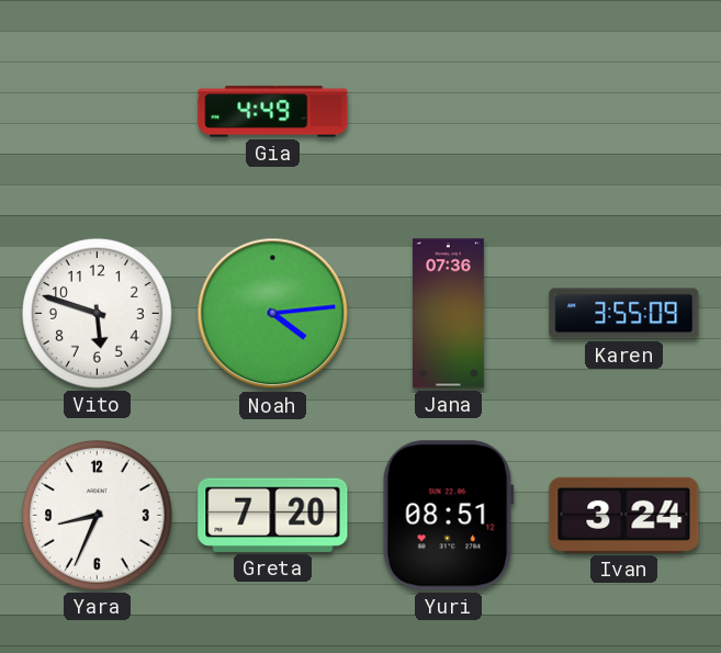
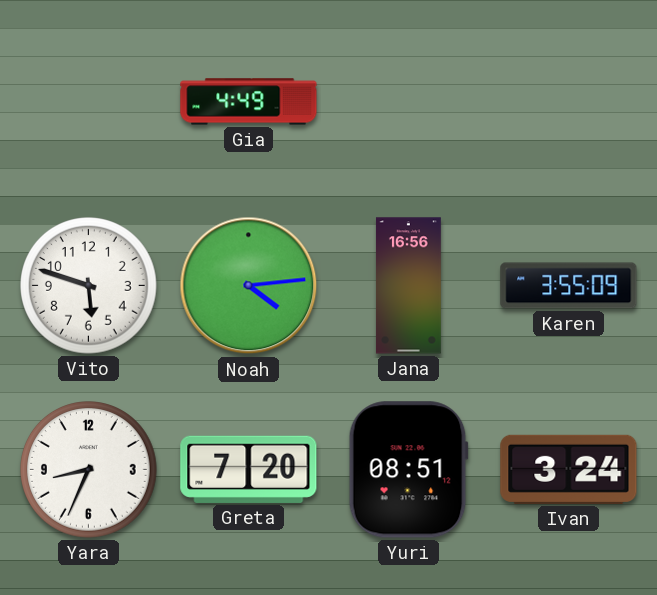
Jana: 07:36 -> 16:56
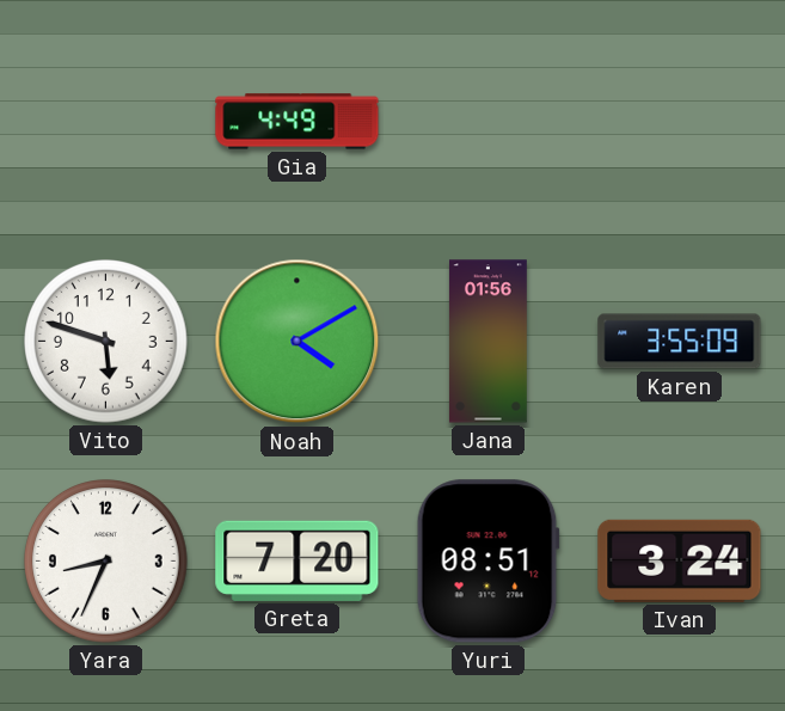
Noah: 4:14 -> 4:10
Jana: 16:56 -> 01:56
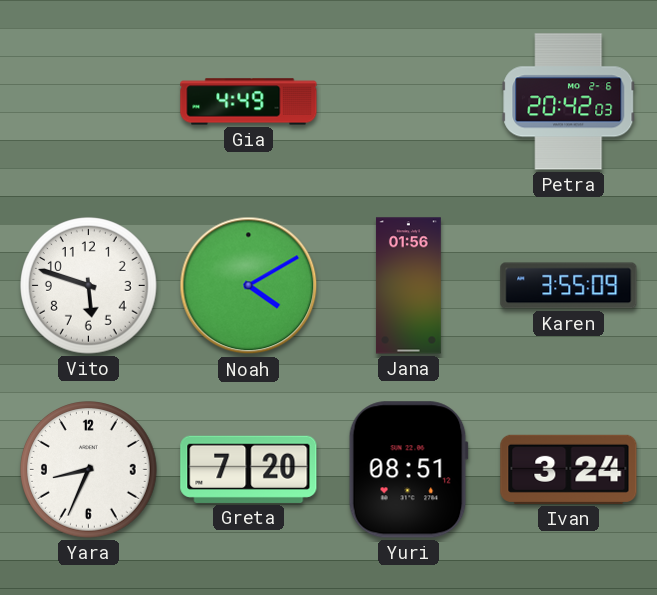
Petra: none -> 20:42
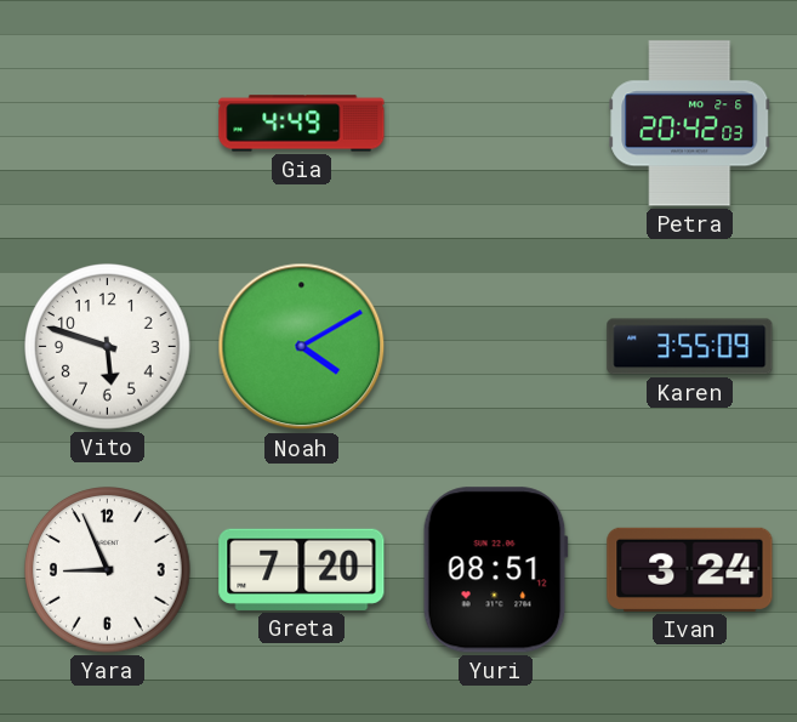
Jana: 01:56 -> none
Yara: 8:34 -> 8:56
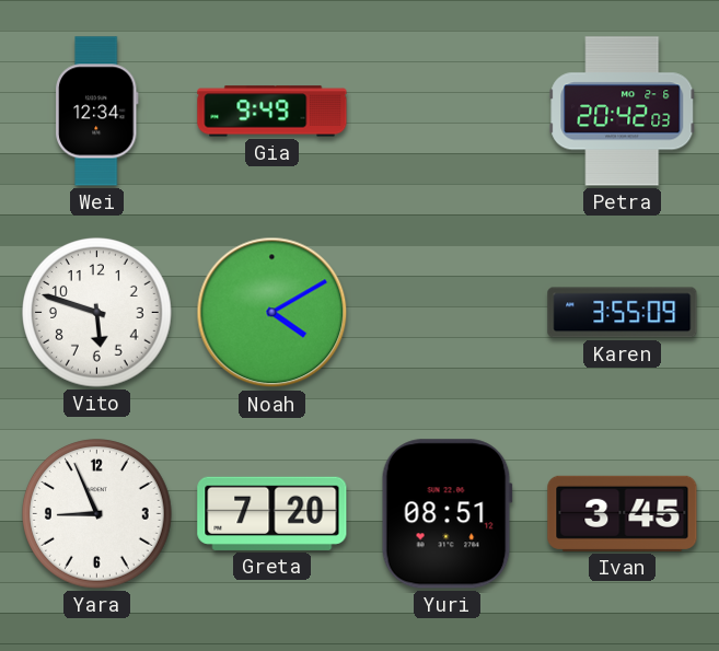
Wei: none -> 12:34
Gia: 4:49 -> 9:49
Ivan: 3:24 -> 3:45
